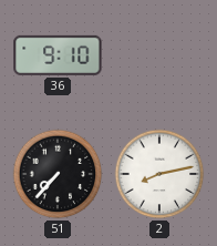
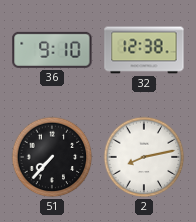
32: none -> 12:38
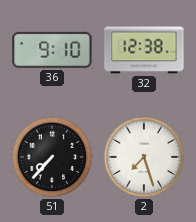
2: 8:13 -> 7:27
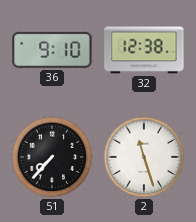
2: 7:27 -> 11:27
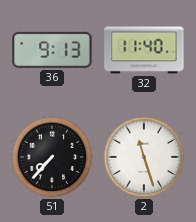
36: 9:10 -> 9:13
32: 12:38 -> 11:40
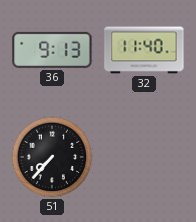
2: 11:27 -> none
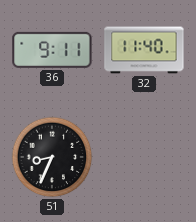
36: 9:13 -> 9:11
51: 7:37 -> 8:34
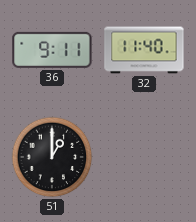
51: 8:34 -> 1:00
